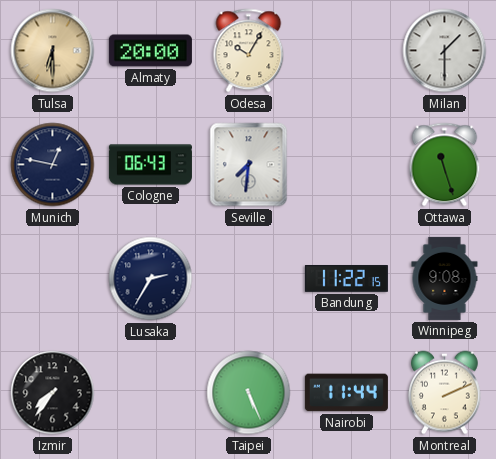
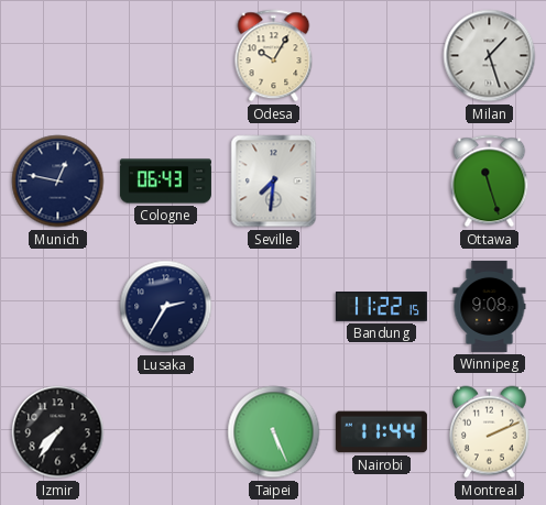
Tulsa: 6:30 -> none
Almaty: 20:00 -> none
Milan: 1:30 -> 1:27
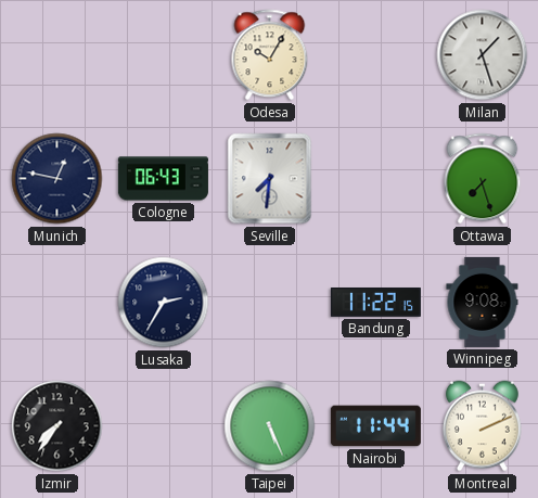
Ottawa: 11:27 -> 7:27
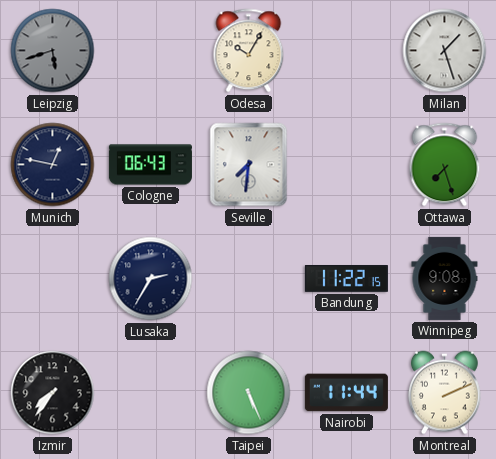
Leipzig: none -> 5:42
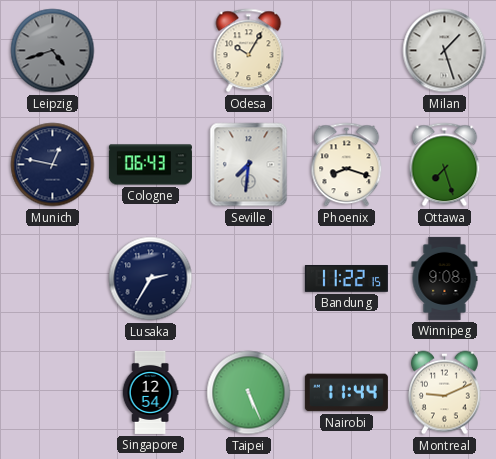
Leipzig: 5:42 -> 4:42
Phoenix: none -> 8:18
Izmir: 7:36 -> none
Singapore: none -> 12:54
Montreal: 2:11 -> 9:11
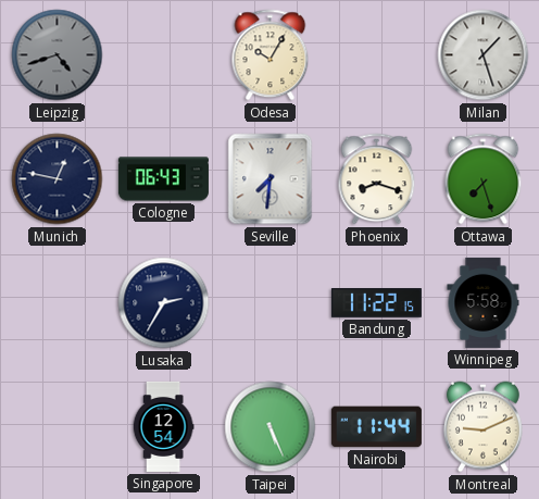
Winnipeg: 9:08 -> 5:58
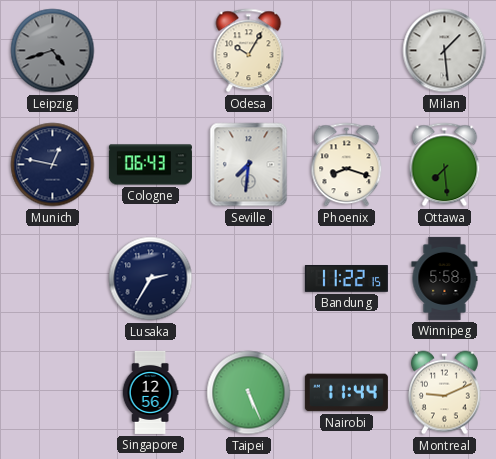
Milan: 1:27 -> 1:29
Ottawa: 7:27 -> 7:29
Singapore: 12:54 -> 12:56
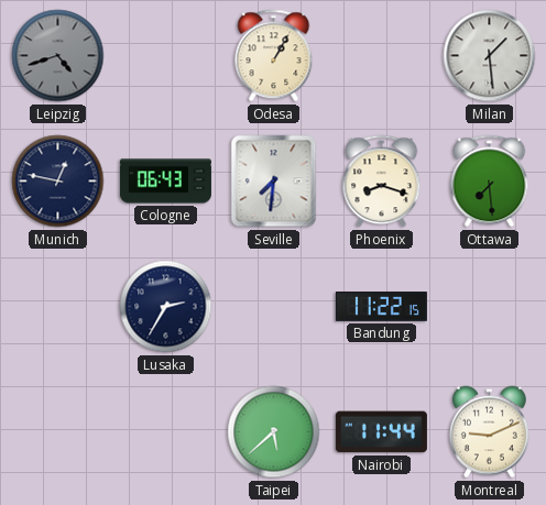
Odesa: 10:05 -> 1:05
Winnipeg: 5:58 -> none
Singapore: 12:56 -> none
Taipei: 5:26 -> 5:38
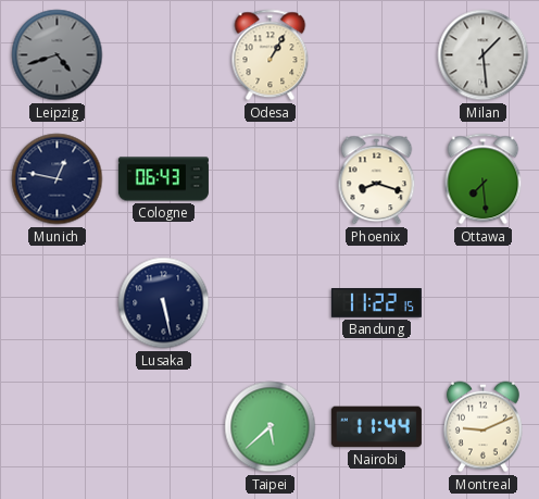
Seville: 7:31 -> none
Lusaka: 2:35 -> 5:28
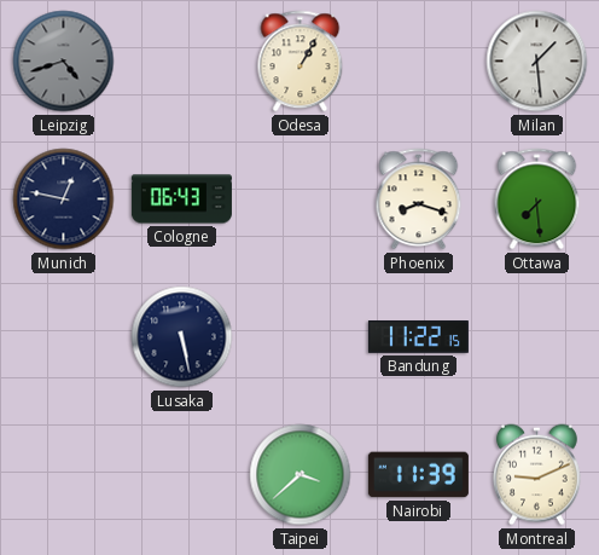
Taipei: 5:38 -> 3:38
Nairobi: 11:44 -> 11:39
